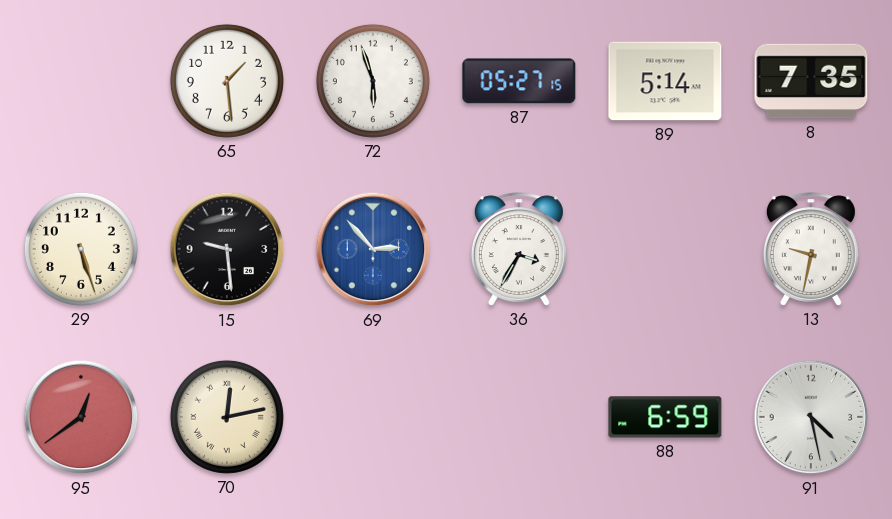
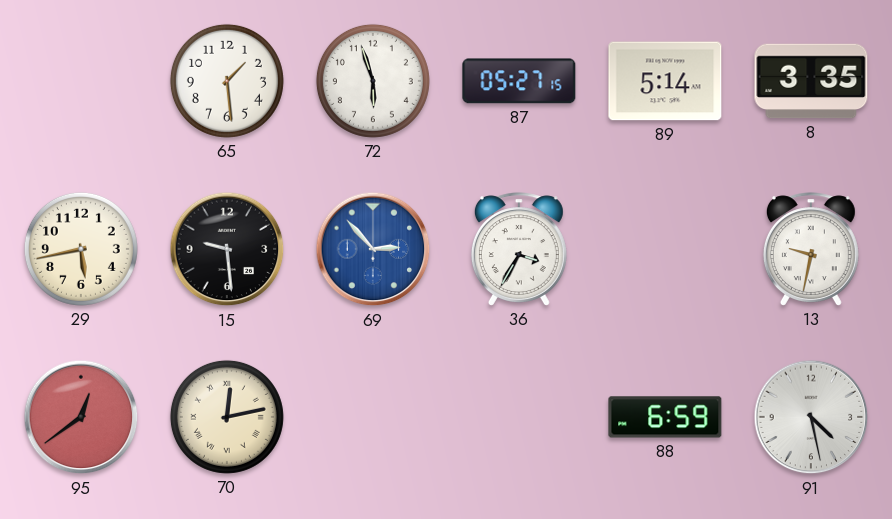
8: 7:35 -> 3:35
29: 5:27 -> 5:43
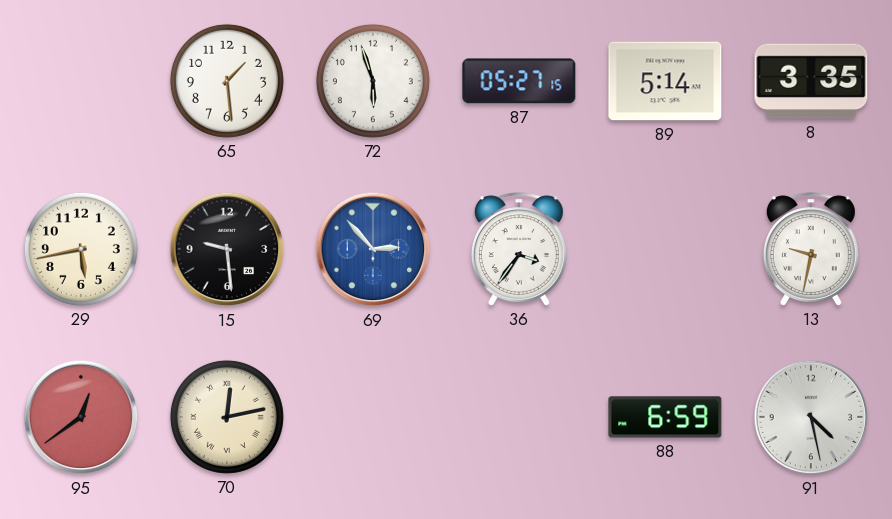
36: 3:35 -> 3:36
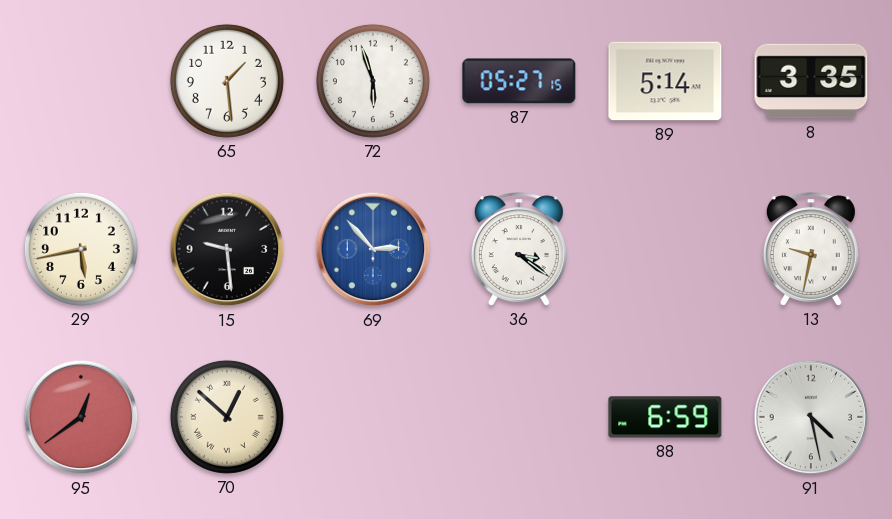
36: 3:36 -> 3:21
70: 12:13 -> 12:52
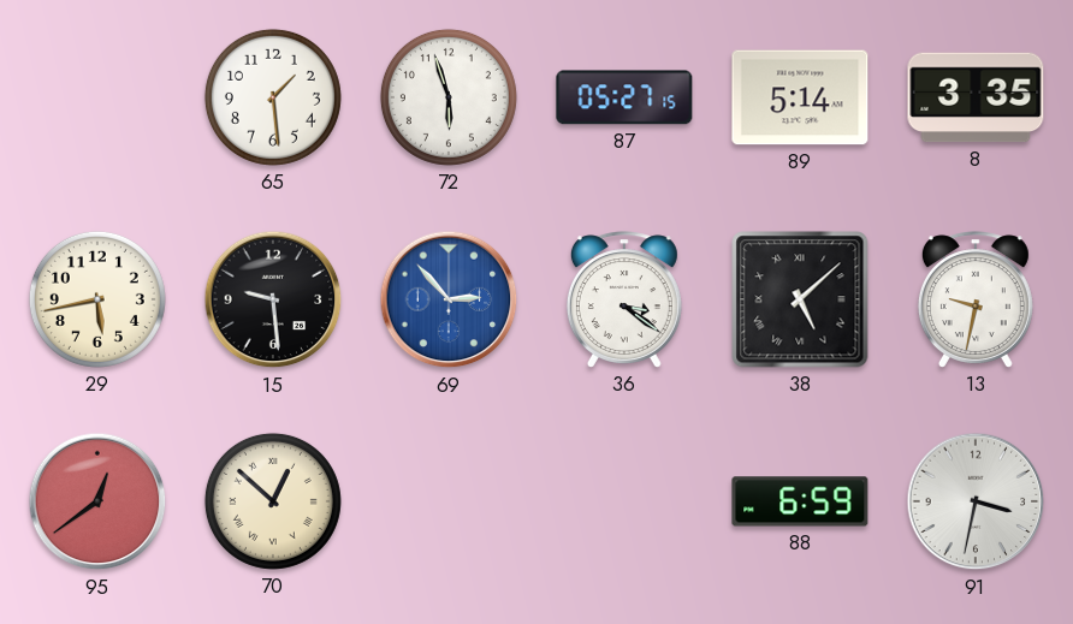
38: none -> 5:08
91: 4:28 -> 3:32
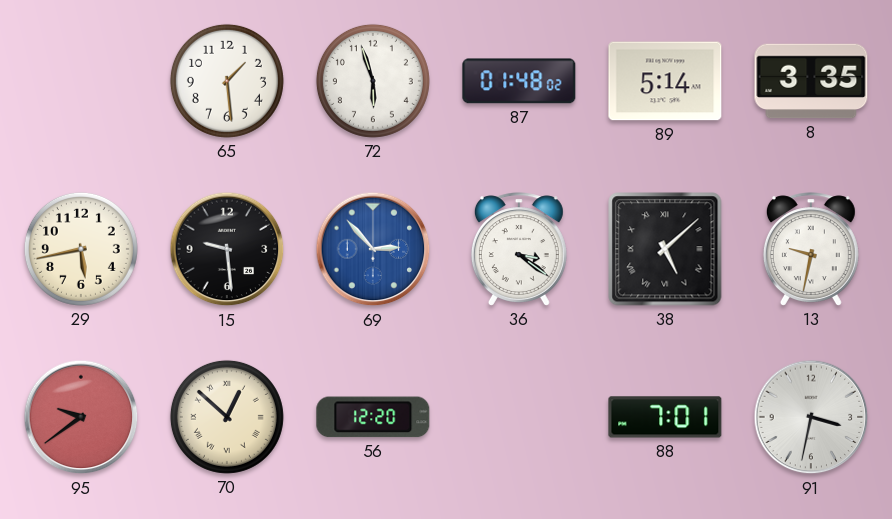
87: 05:27 -> 01:48
95: 12:39 -> 9:39
56: none -> 12:20
88: 6:59 -> 7:01
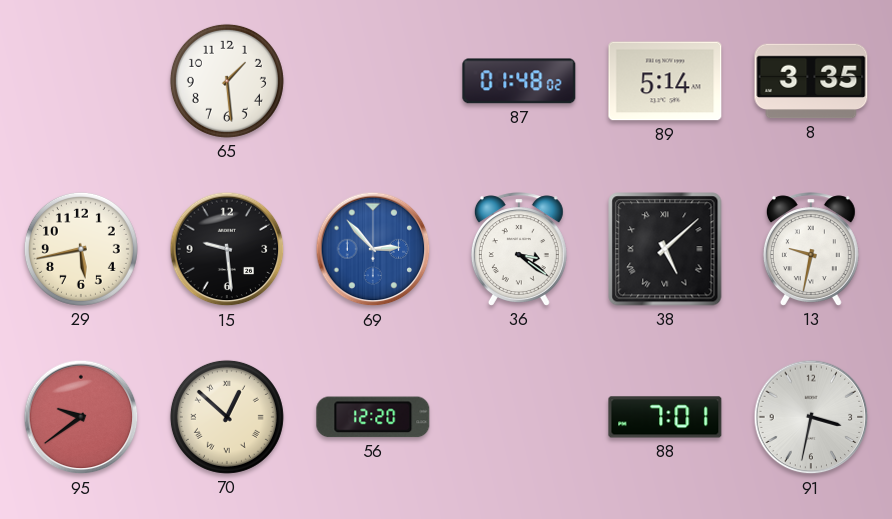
72: 5:57 -> none
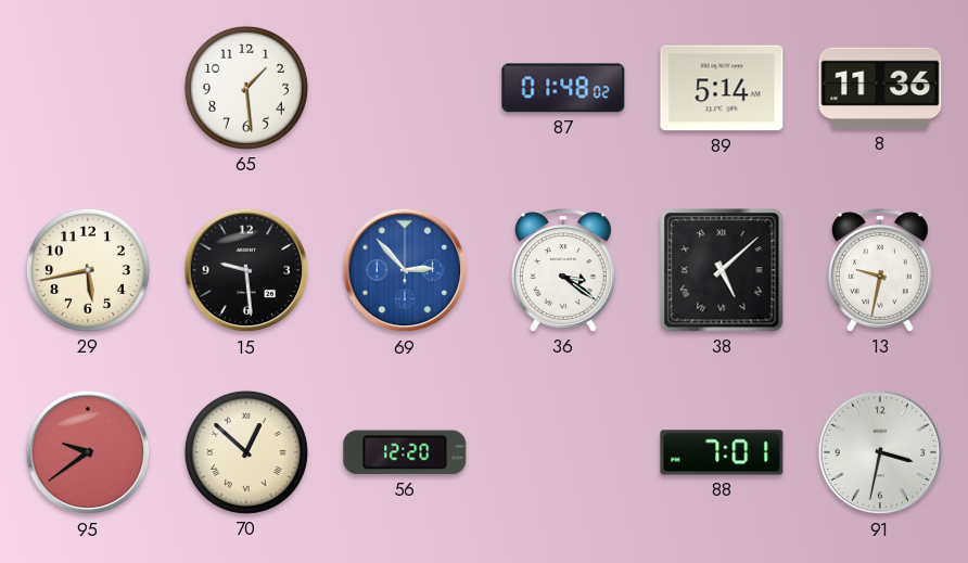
8: 3:35 -> 11:36
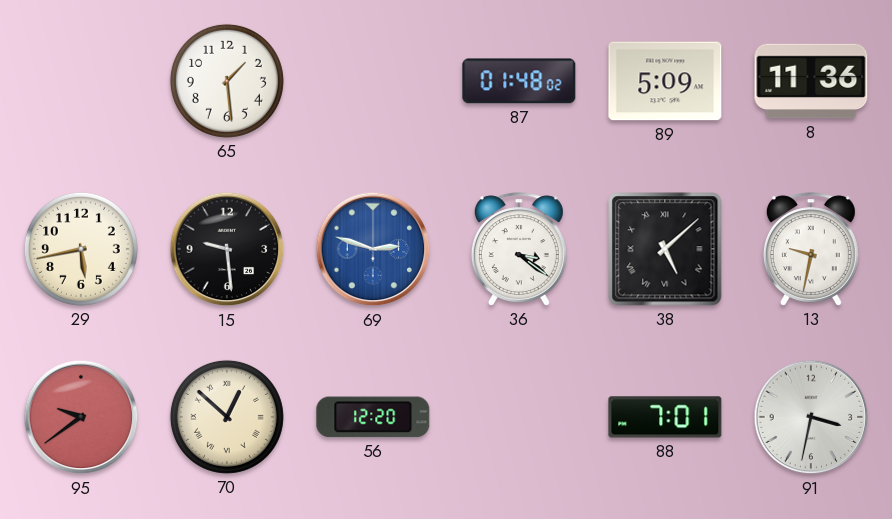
89: 5:14 -> 5:09
69: 2:53 -> 2:48
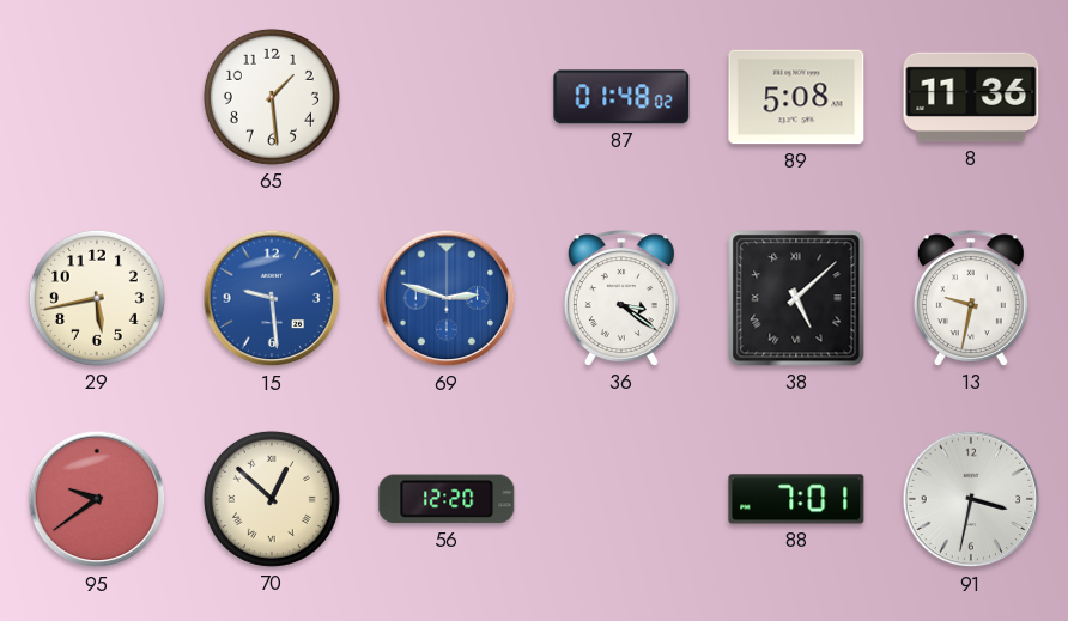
89: 5:09 -> 5:08
15 dial: black -> blue
